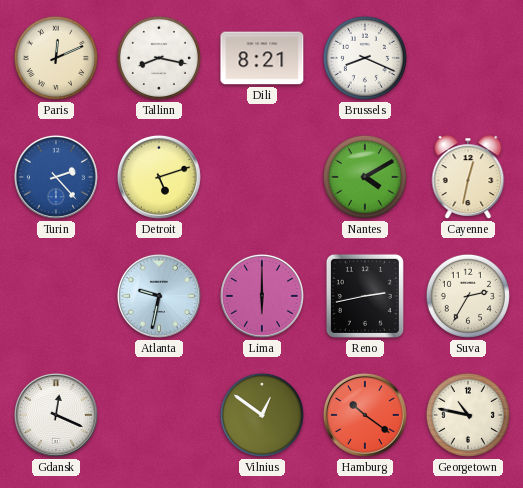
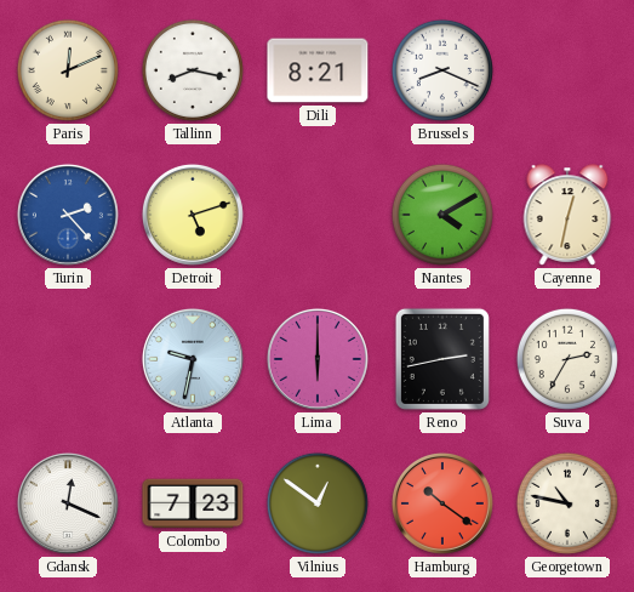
Colombo: none -> 7:23
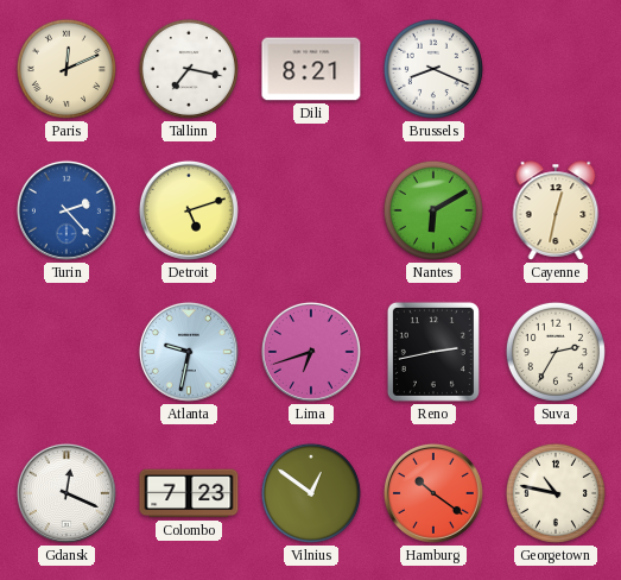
Tallinn: 8:17 -> 7:17
Nantes: 4:10 -> 6:10
Lima: 6:00 -> 6:42
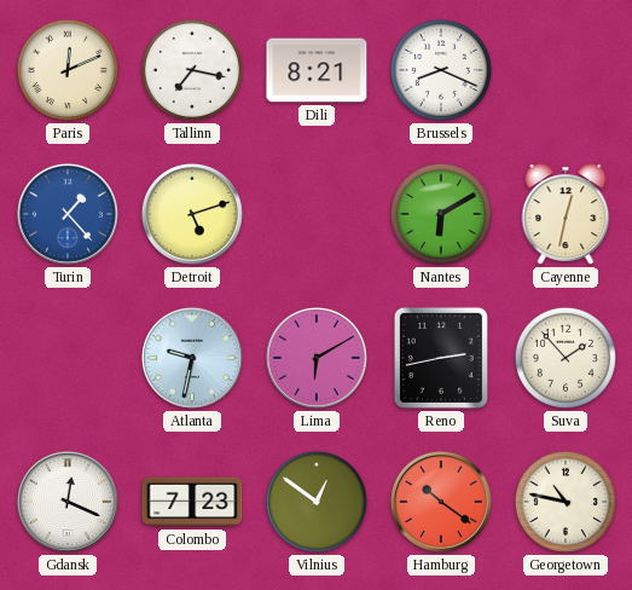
Turin: 2:23 -> 1:23
Lima: 6:42 -> 6:10
Suva: 2:35 -> 1:53
